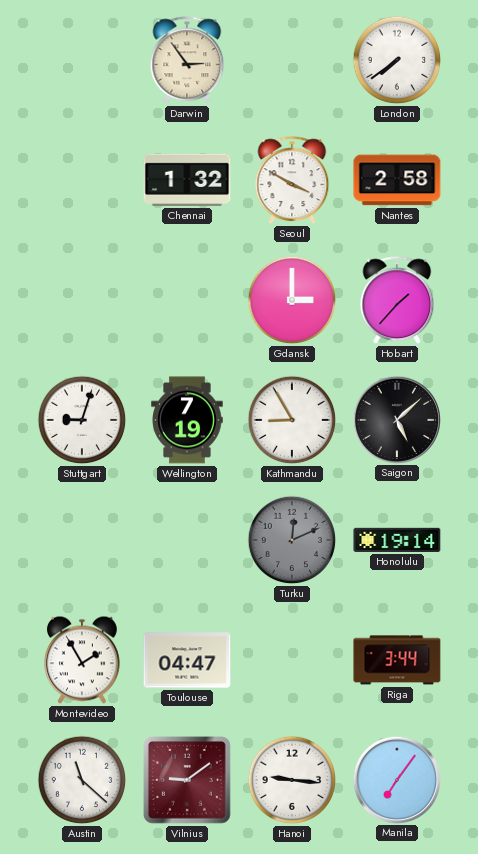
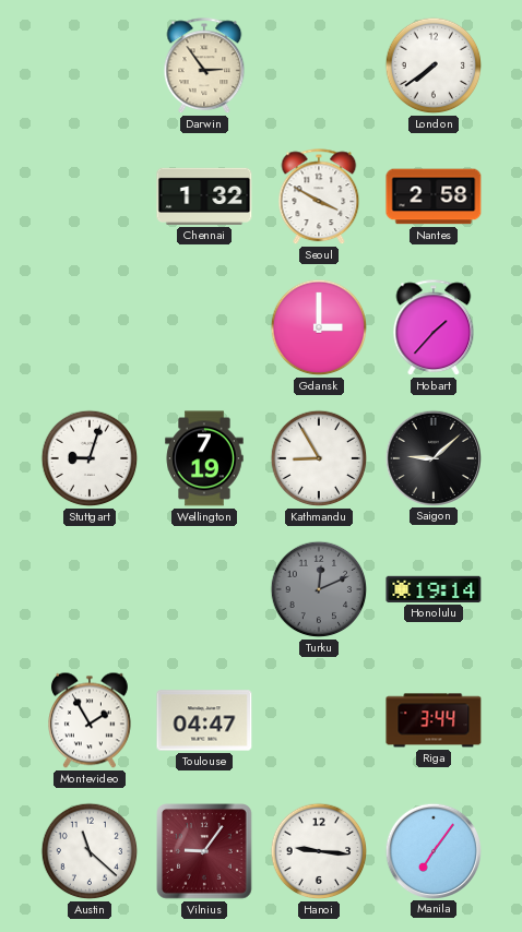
Saigon: 5:08 -> 9:08
Vilnius: 9:09 -> 9:06
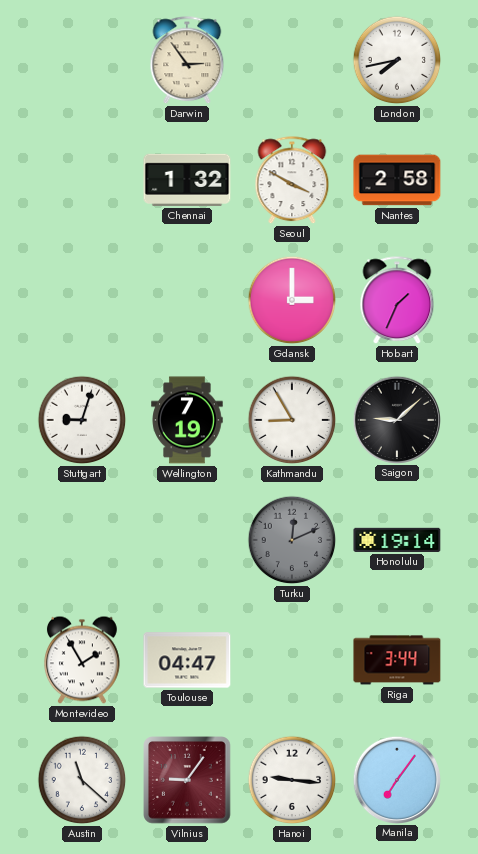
London: 7:39 -> 7:43
Hobart: 1:37 -> 1:34
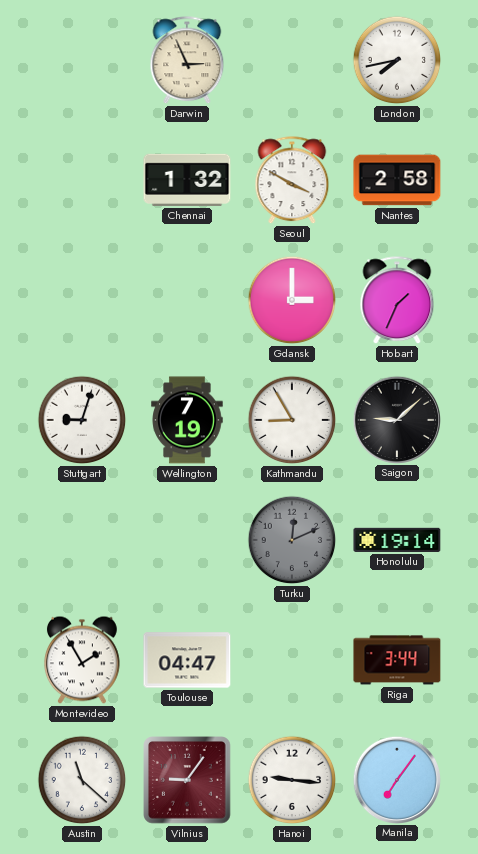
Darwin: 2:54 -> 2:56
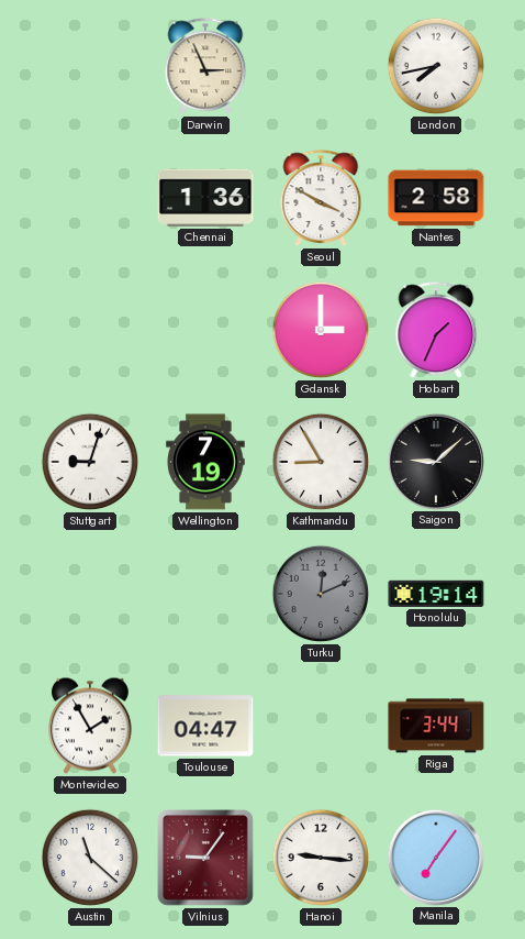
Chennai: 1:32 -> 1:36
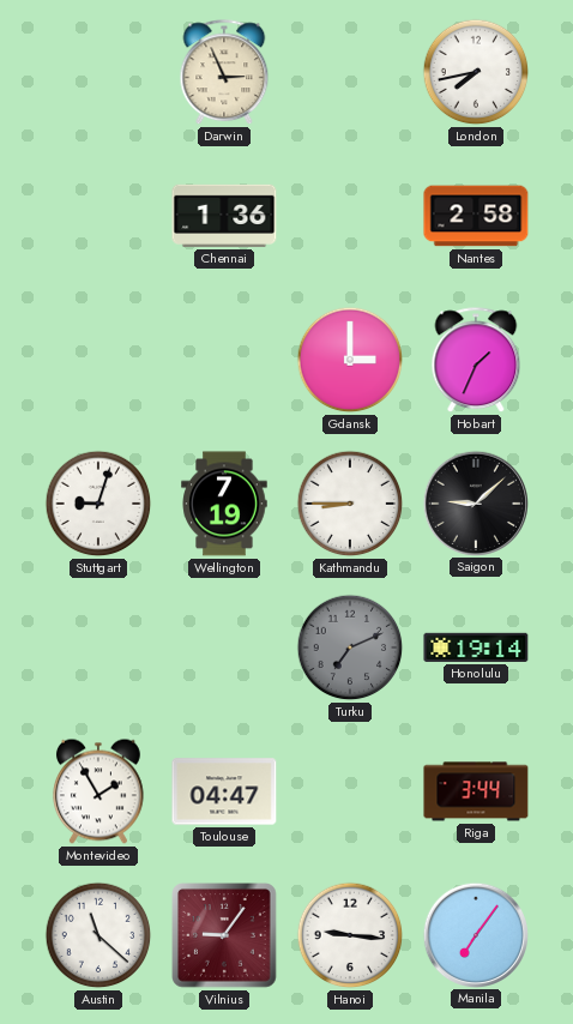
Seoul: 3:50 -> none
Kathmandu: 8:55 -> 8:45
Turku: 12:11 -> 7:11
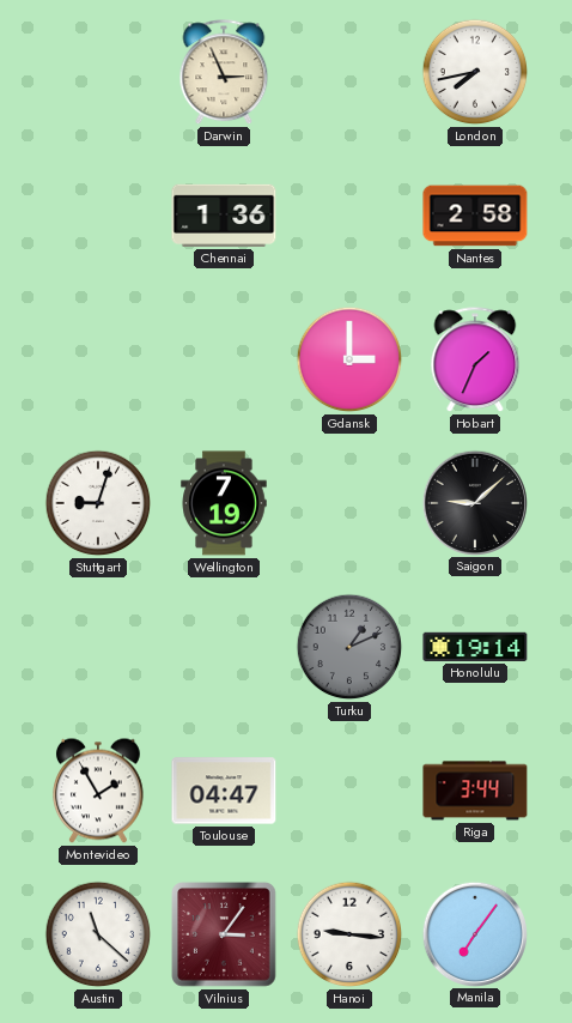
Kathmandu: 8:45 -> none
Turku: 7:11 -> 1:11
Vilnius: 9:06 -> 3:06
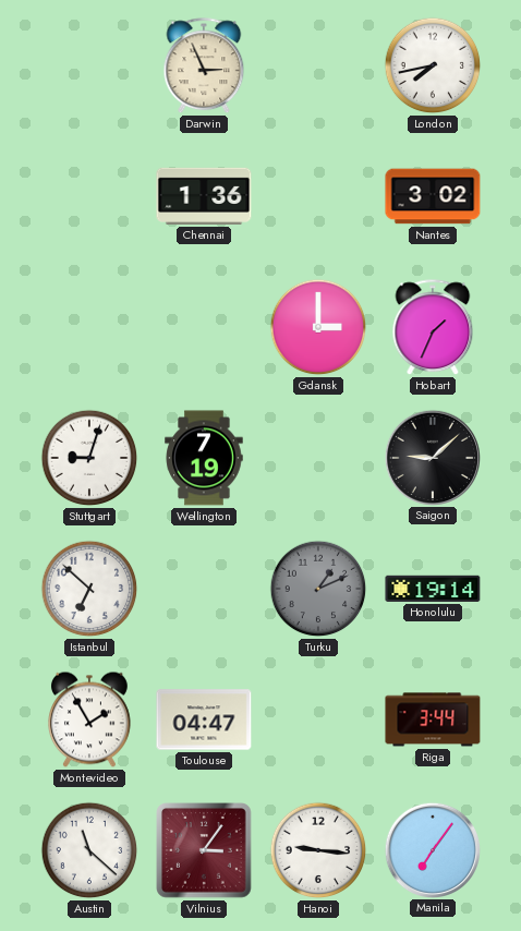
Nantes: 2:58 -> 3:02
Istanbul: none -> 6:52
